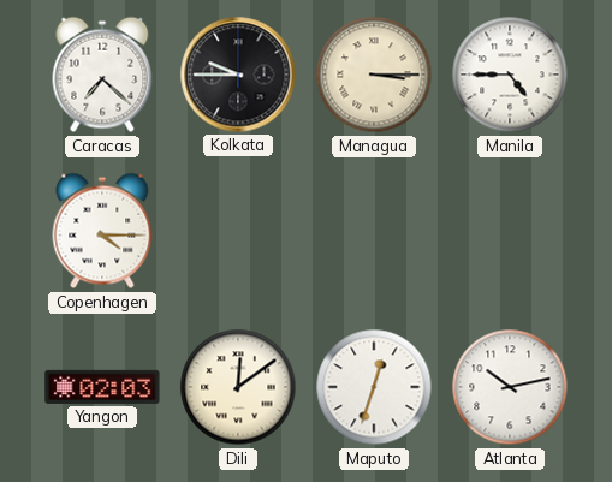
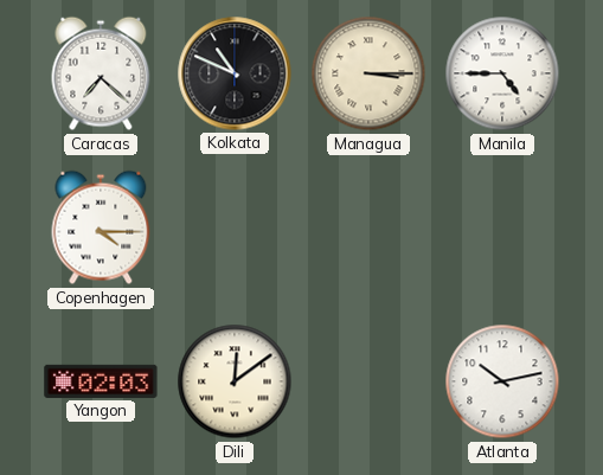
Kolkata: 9:45 -> 10:49
Maputo: 12:33 -> none
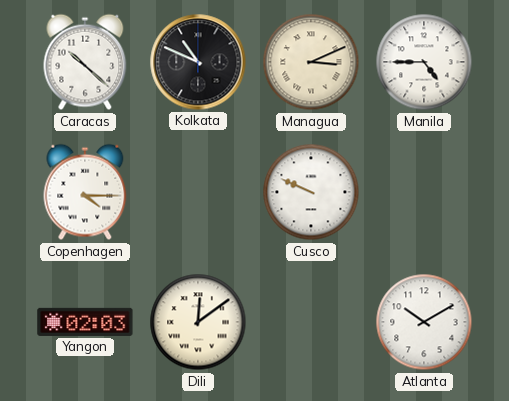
Caracas: 7:22 -> 10:22
Managua: 3:15 -> 3:11
Cusco: none -> 9:49
Atlanta: 10:13 -> 10:10
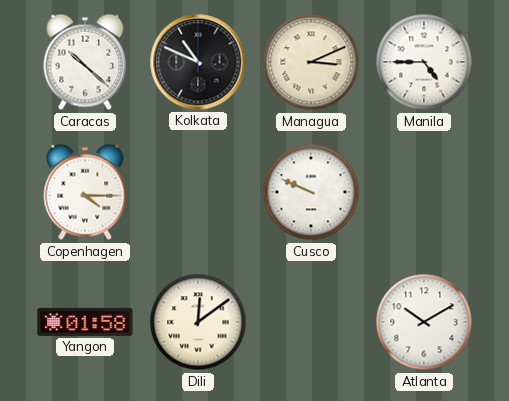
Yangon: 02:03 -> 01:58
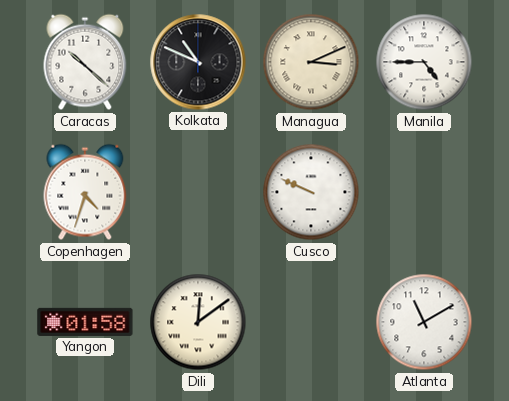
Copenhagen: 4:15 -> 4:33
Atlanta: 10:10 -> 11:10
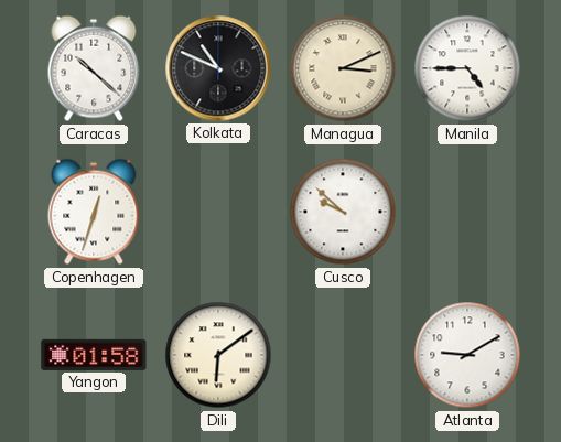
Copenhagen: 4:33 -> 12:33
Cusco: 9:49 -> 9:52
Dili: 12:09 -> 6:09
Atlanta: 11:10 -> 9:10
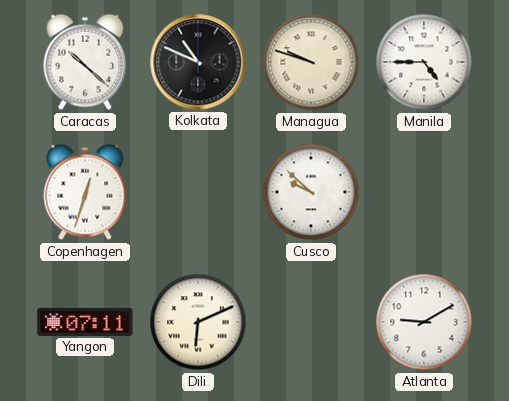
Managua: 3:11 -> 9:48
Yangon: 01:58 -> 07:11
Dili: 6:09 -> 6:11
